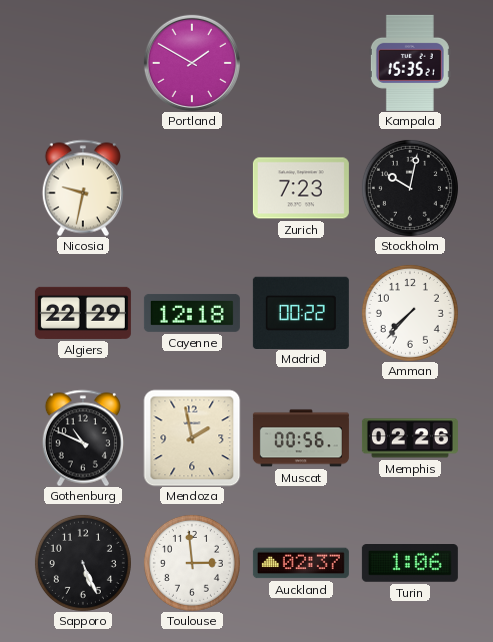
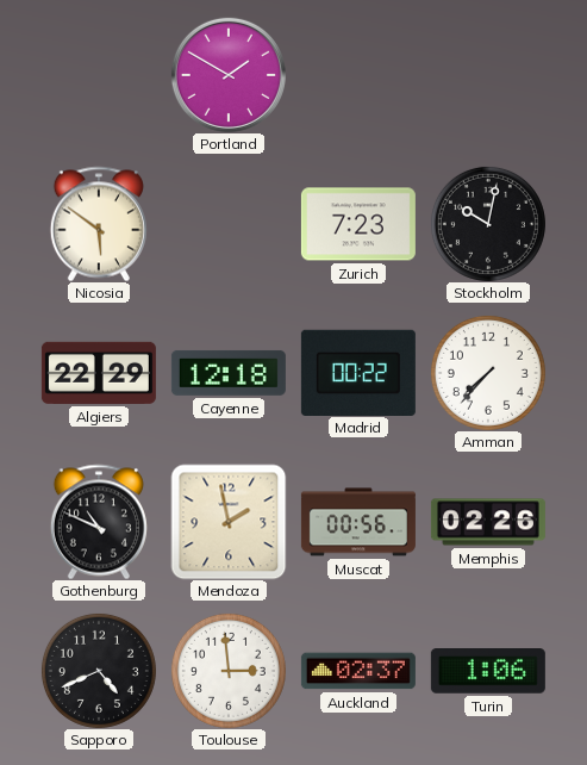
Kampala: 15:35 -> none
Nicosia: 9:32 -> 5:51
Sapporo: 5:26 -> 4:41
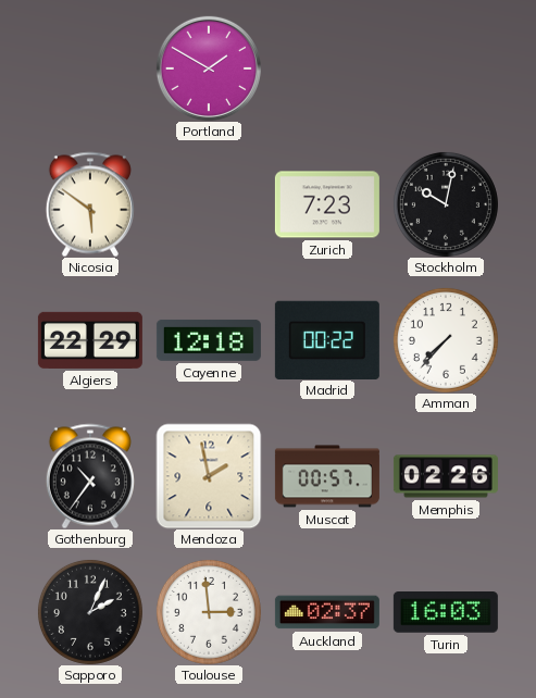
Gothenburg: 10:49 -> 10:36
Muscat: 00:56 -> 00:57
Sapporo: 4:41 -> 2:04
Turin: 1:06 -> 16:03
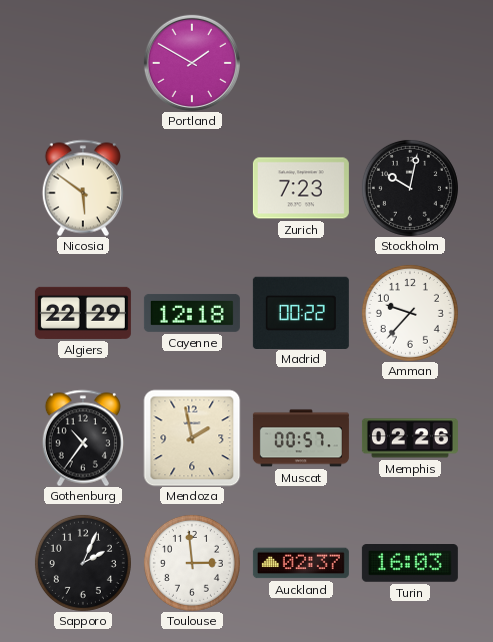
Amman: 7:37 -> 9:37
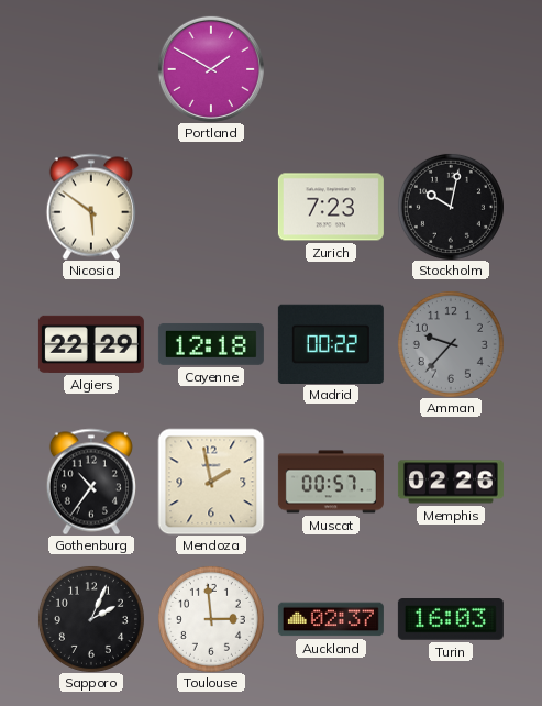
Amman dial: white -> grey
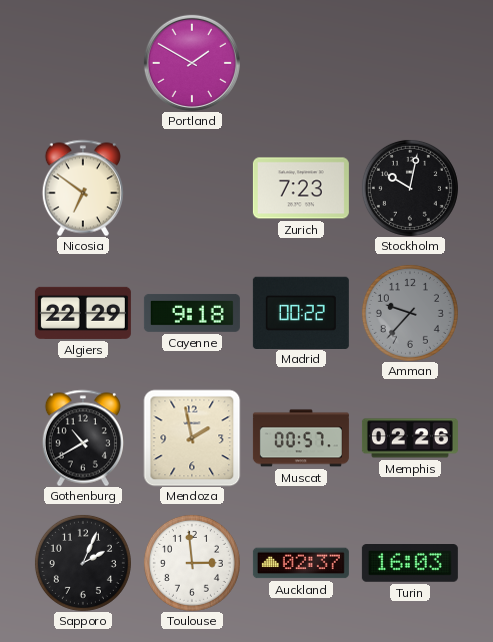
Nicosia: 5:51 -> 6:51
Cayenne: 12:18 -> 9:18
Gothenburg: 10:36 -> 10:40
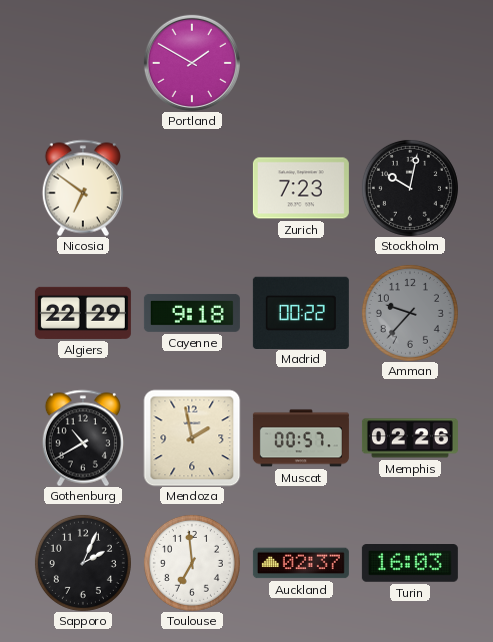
Toulouse: 2:59 -> 6:59
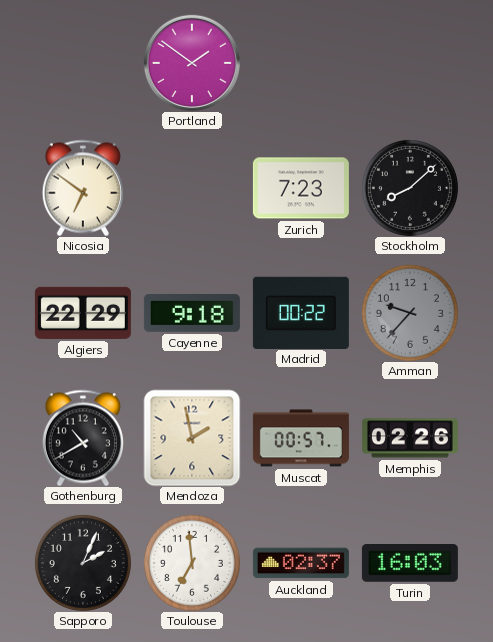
Portland: 1:50 -> 1:51
Stockholm: 10:02 -> 8:08
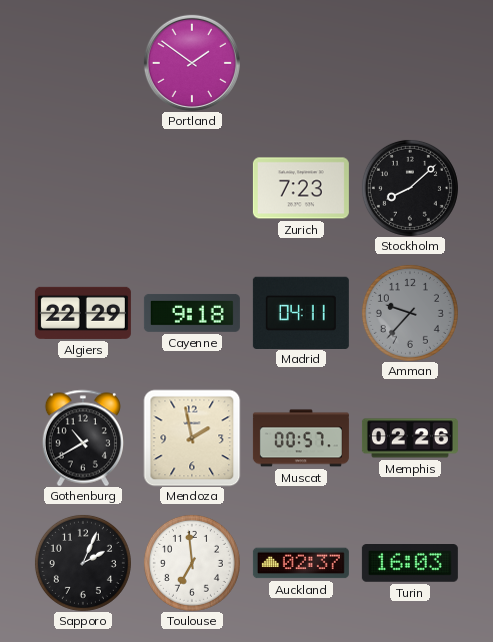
Nicosia: 6:51 -> none
Madrid: 00:22 -> 04:11
